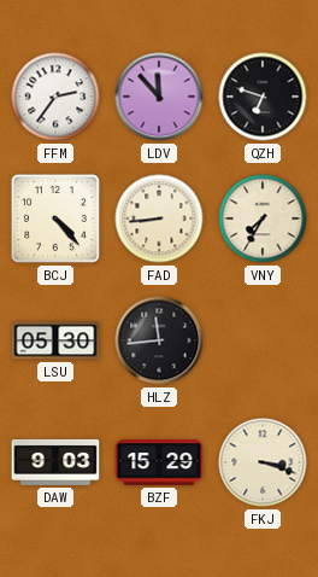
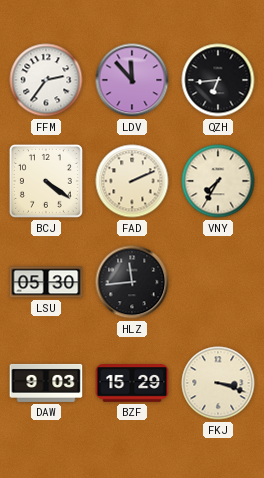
QZH: 6:48 -> 6:44
BCJ: 4:23 -> 4:21
FAD: 8:44 -> 2:11
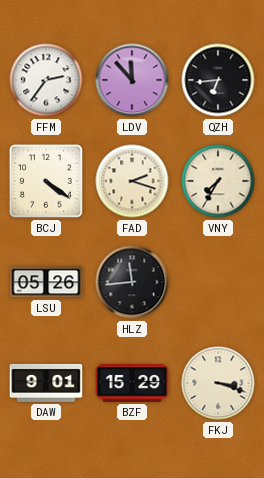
FAD: 2:11 -> 2:18
LSU: 05:30 -> 05:26
DAW: 9:03 -> 9:01
